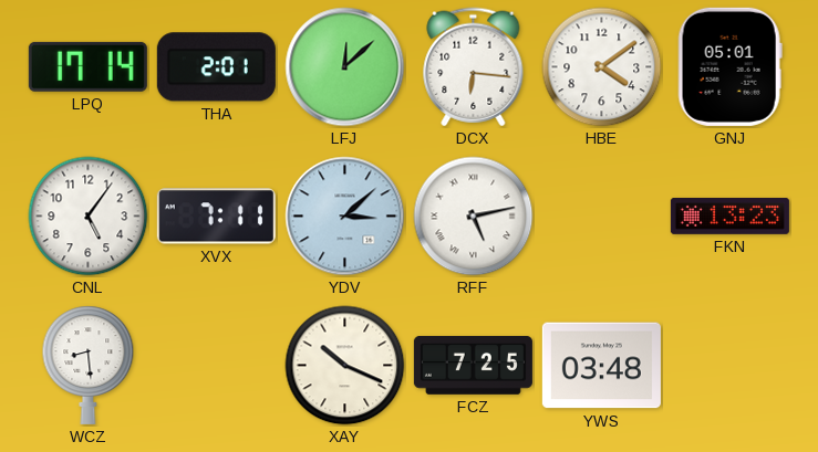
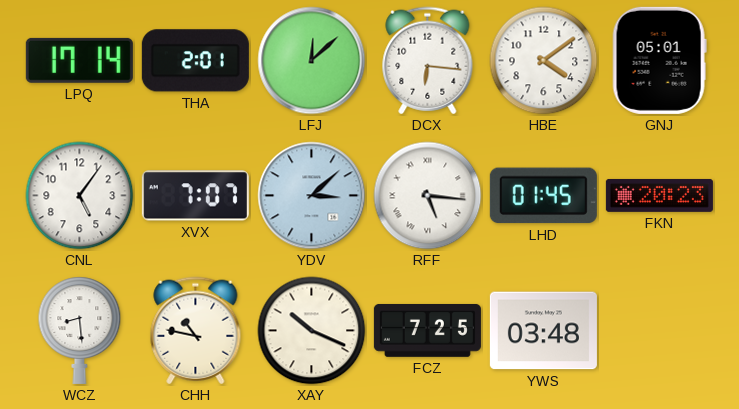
XVX: 7:11 -> 7:07
RFF: 5:13 -> 5:16
LHD: none -> 01:45
FKN: 13:23 -> 20:23
CHH: none -> 10:47
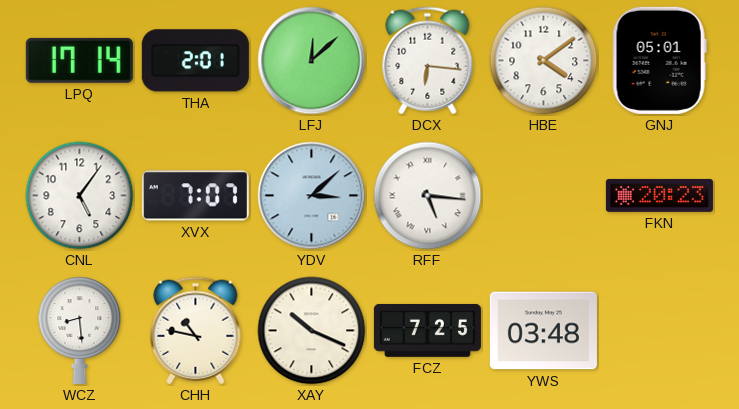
LHD: 01:45 -> none
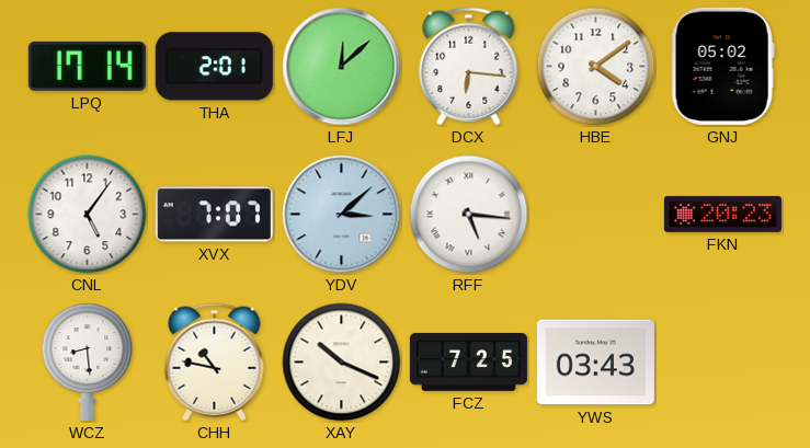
GNJ: 05:01 -> 05:02
YWS: 03:48 -> 03:43
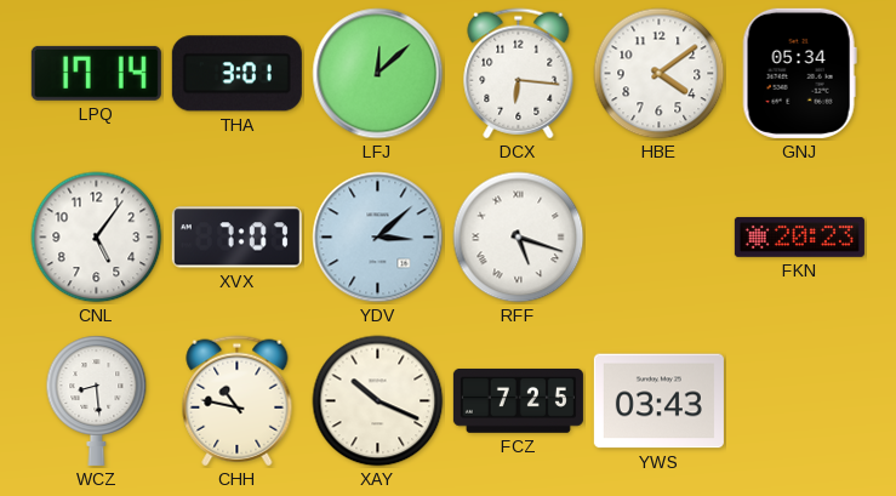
THA: 2:01 -> 3:01
GNJ: 05:02 -> 05:34
RFF: 5:16 -> 5:18
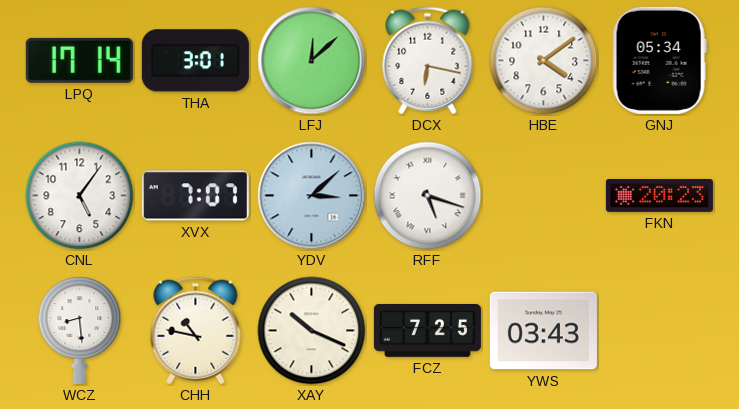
DCX: 6:16 -> 6:17
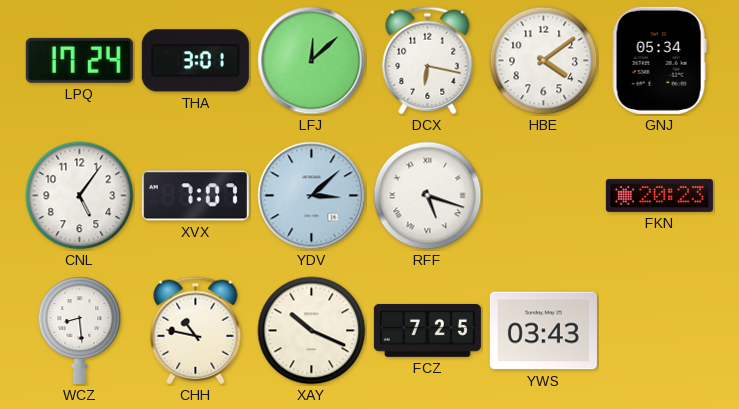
LPQ: 17:14 -> 17:24
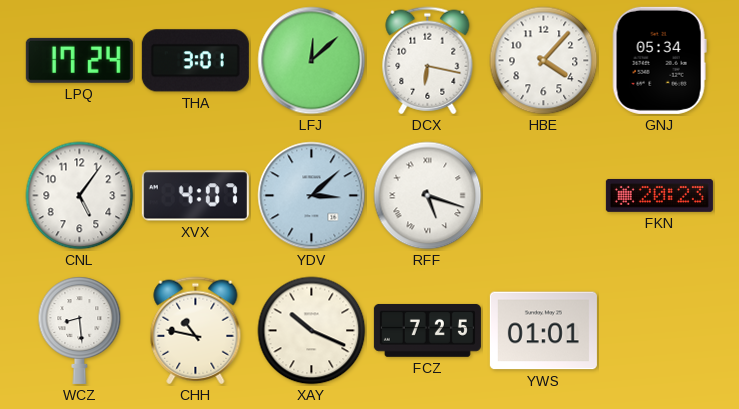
HBE: 4:09 -> 4:07
XVX: 7:07 -> 4:07
YWS: 03:43 -> 01:01
